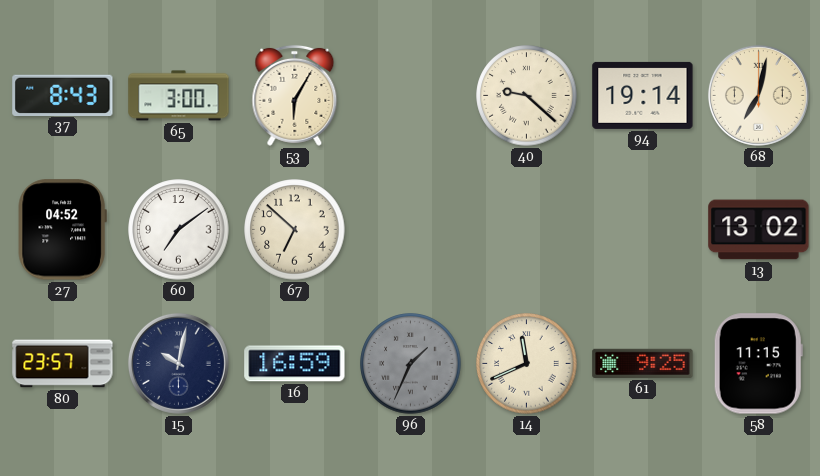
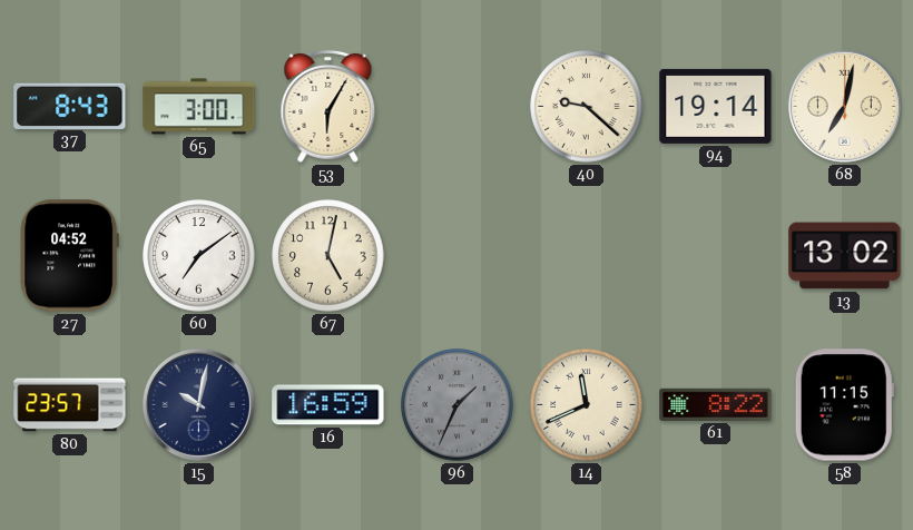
67: 6:52 -> 5:02
61: 9:25 -> 8:22
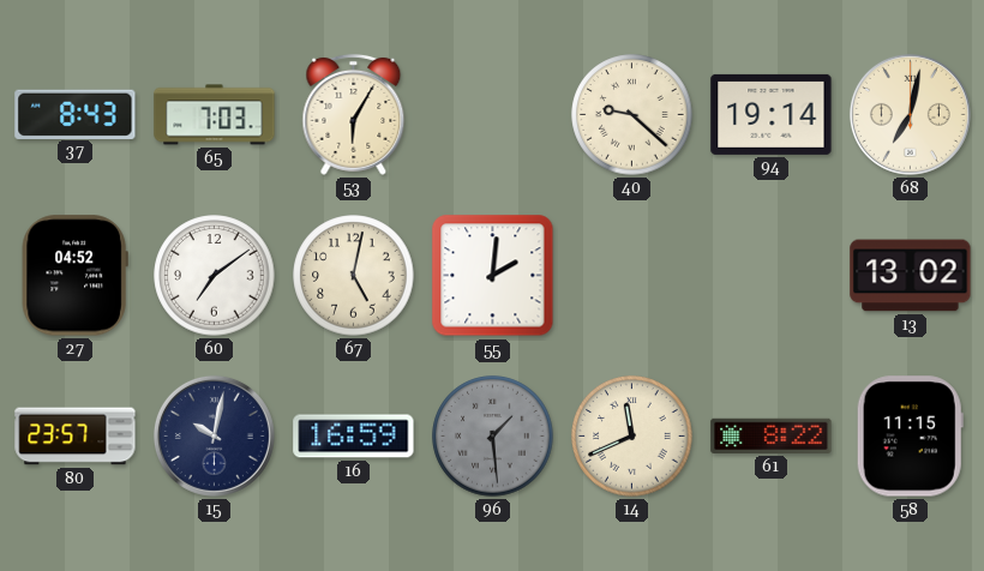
65: 3:00 -> 7:03
55: none -> 2:01
96: 1:34 -> 1:29
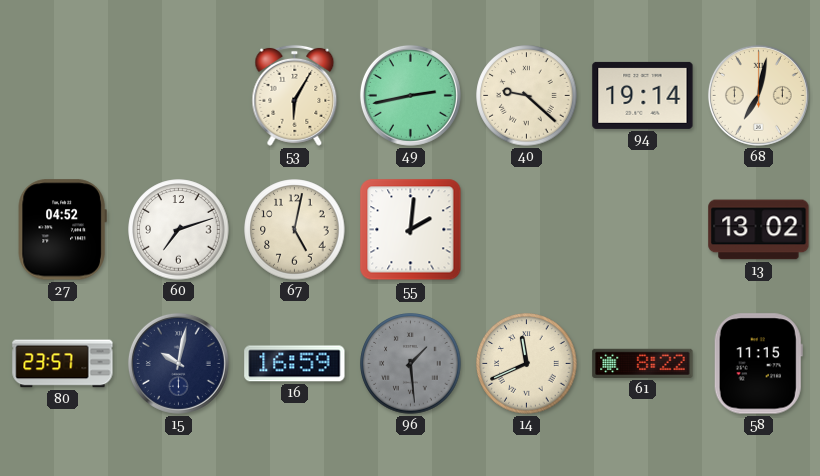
37: 8:43 -> none
65: 7:03 -> none
49: none -> 2:43
60: 7:09 -> 7:12
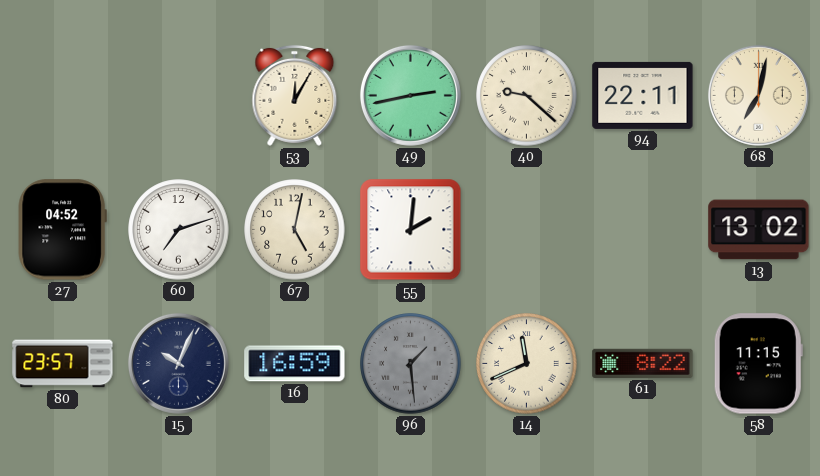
53: 6:05 -> 12:05
94: 19:14 -> 22:11
15: 10:02 -> 10:04
